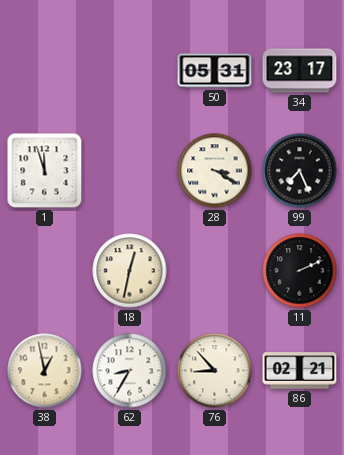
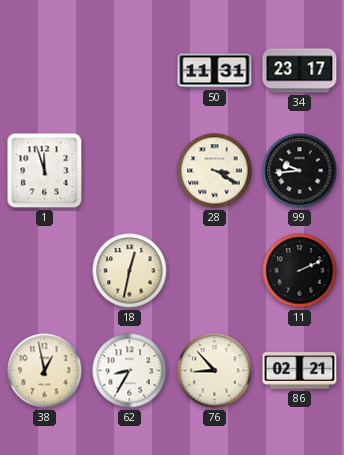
50: 05:31 -> 11:31
99: 7:26 -> 9:44
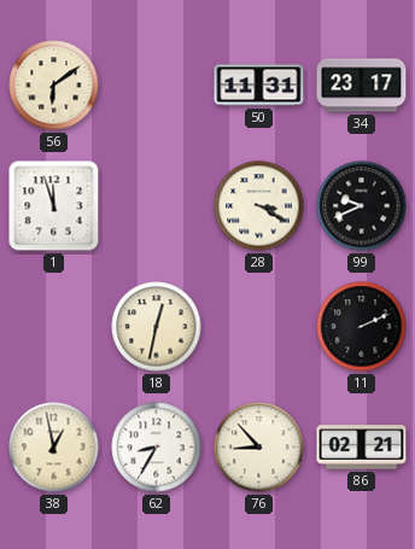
56: none -> 6:09
99: 9:44 -> 9:41
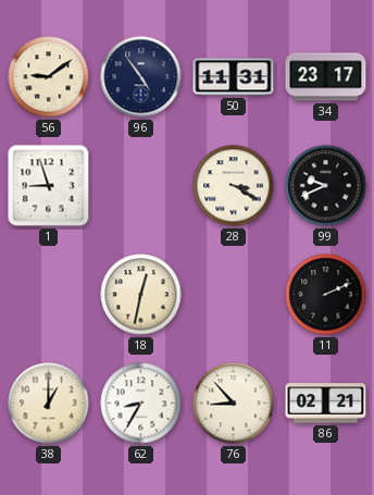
56: 6:09 -> 9:09
96: none -> 4:54
1: 11:57 -> 8:57
38: 12:58 -> 1:00
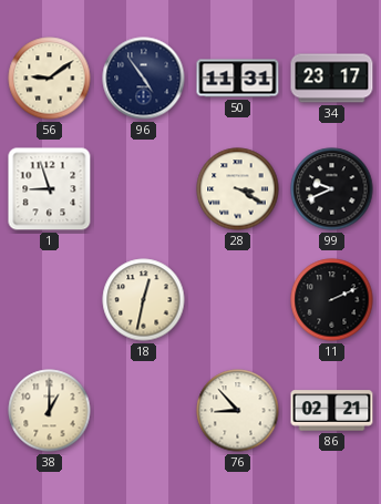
62: 8:35 -> none
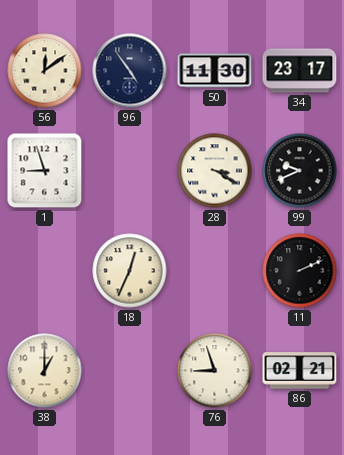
56: 9:09 -> 12:09
50: 11:31 -> 11:30
18: 12:32 -> 12:34
76: 8:53 -> 8:57
